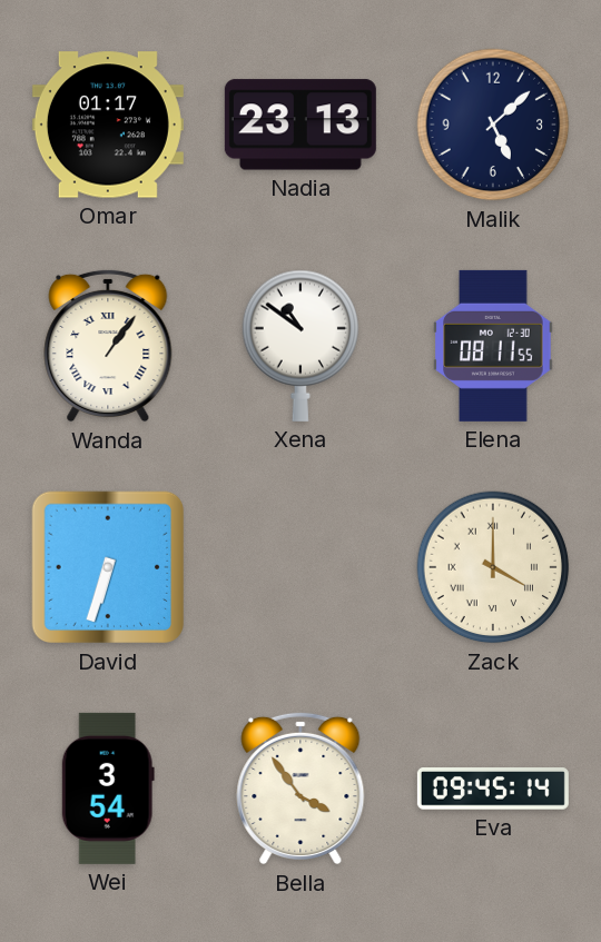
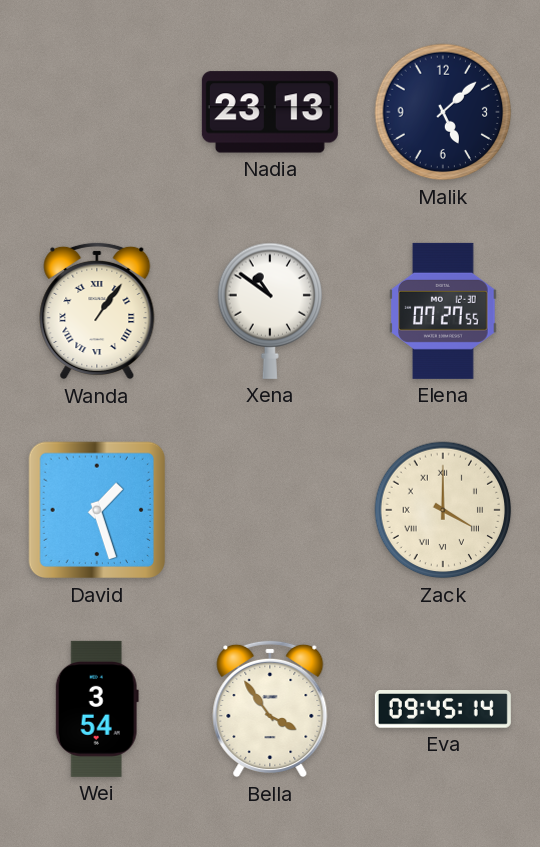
Omar: 01:17 -> none
Elena: 08:11 -> 07:27
David: 6:33 -> 1:27
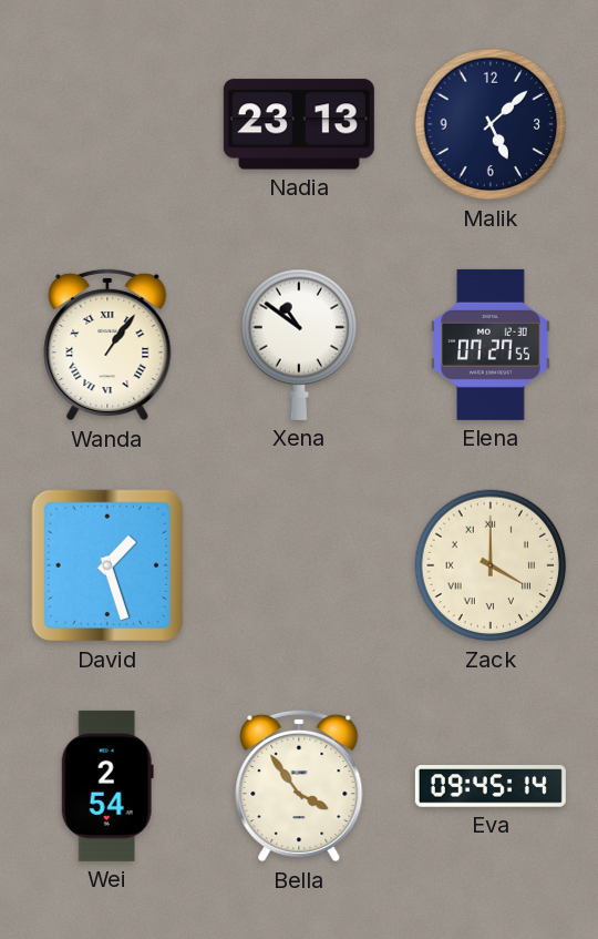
Wei: 3:54 -> 2:54
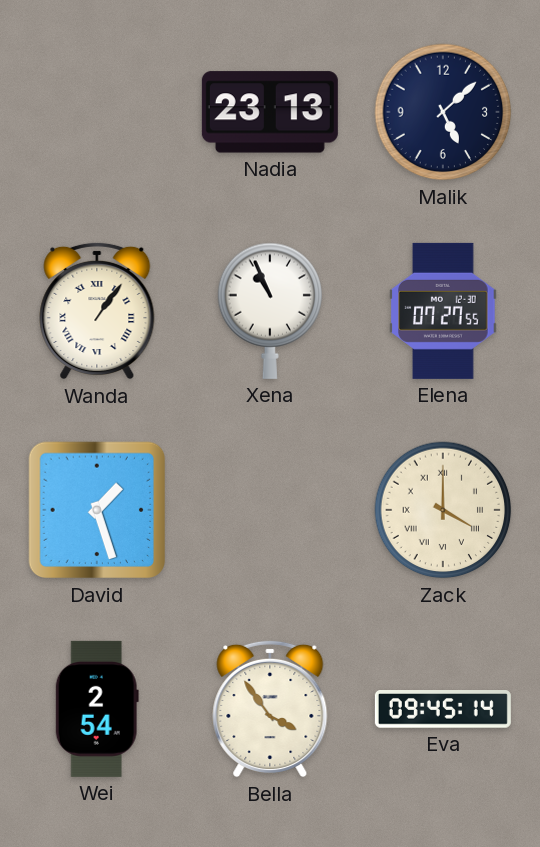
Xena: 10:51 -> 10:56
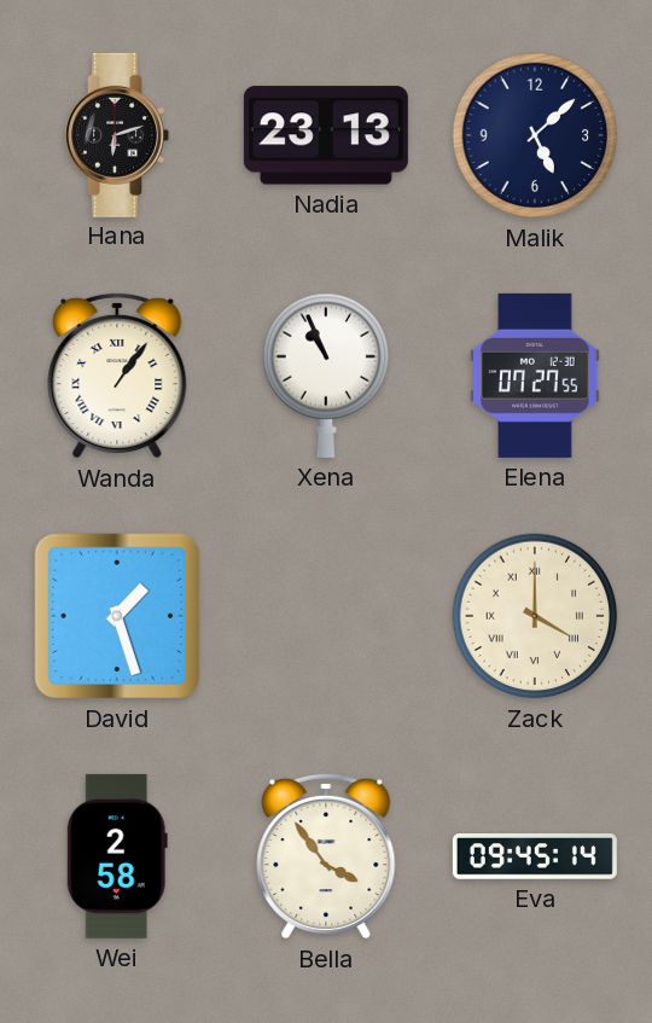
Hana: none -> 6:12
Wei: 2:54 -> 2:58
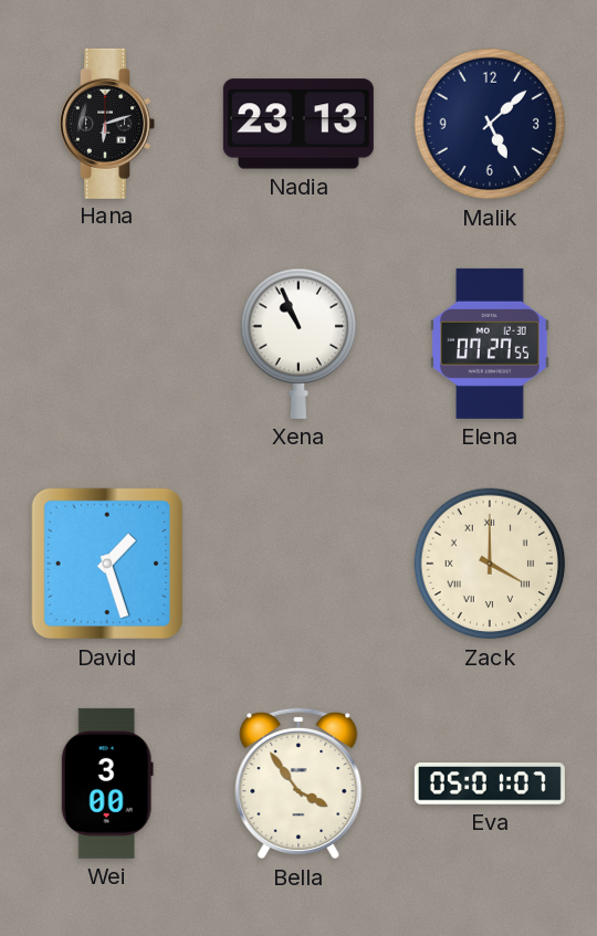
Wanda: 1:06 -> none
Wei: 2:58 -> 3:00
Eva: 09:45 -> 05:01
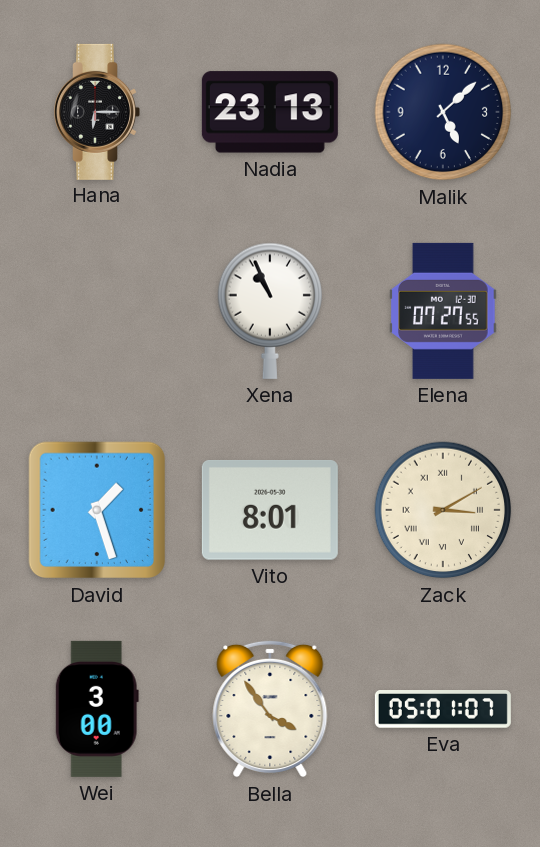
Hana: 6:12 -> 6:15
Vito: none -> 8:01
Zack: 4:00 -> 3:10
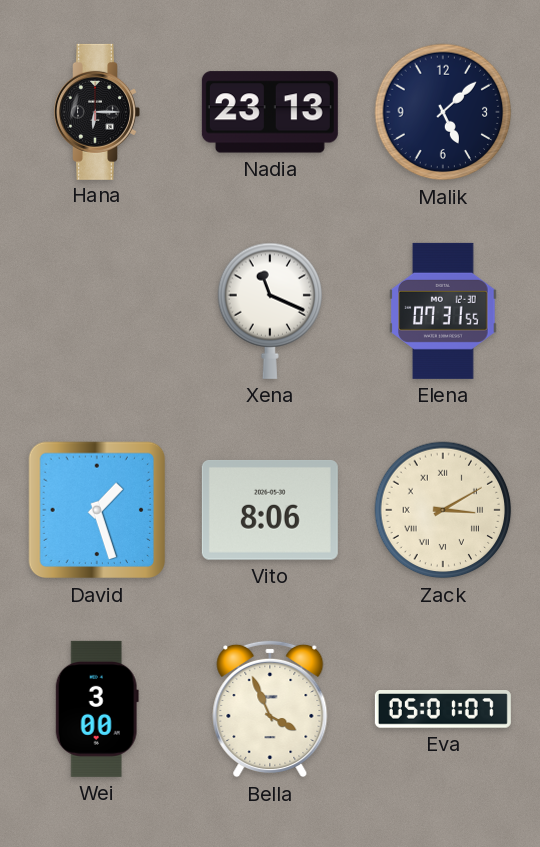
Xena: 10:56 -> 11:19
Elena: 07:27 -> 07:31
Vito: 8:01 -> 8:06
Bella: 3:54 -> 3:56
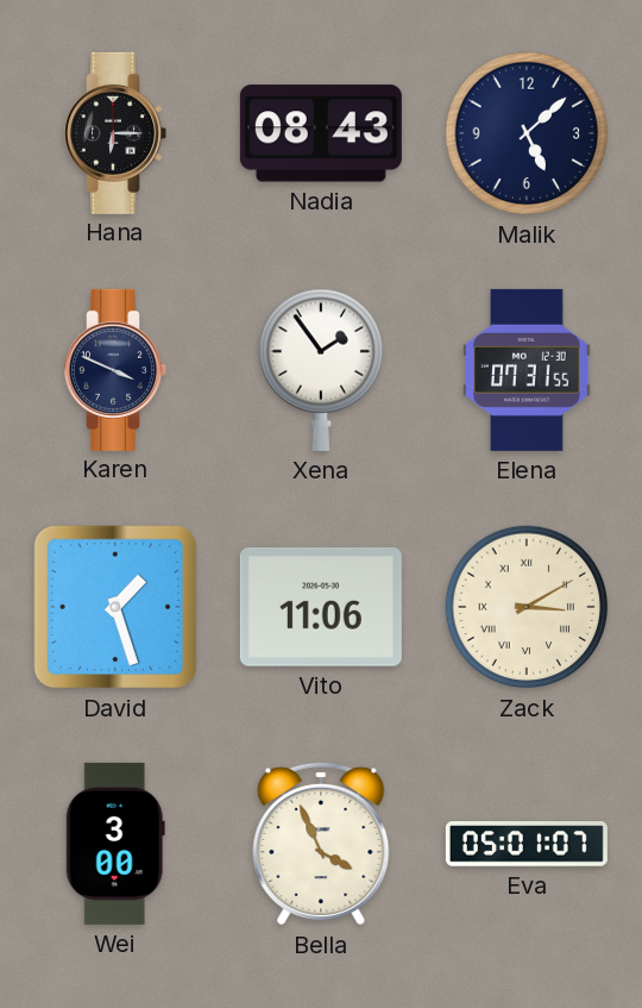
Nadia: 23:13 -> 08:43
Karen: none -> 3:49
Xena: 11:19 -> 1:54
Vito: 8:06 -> 11:06
